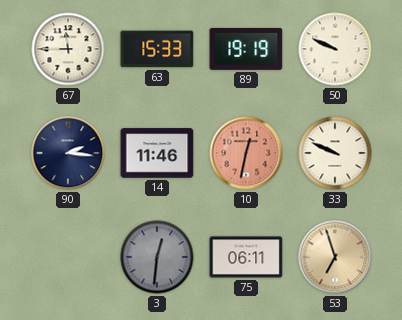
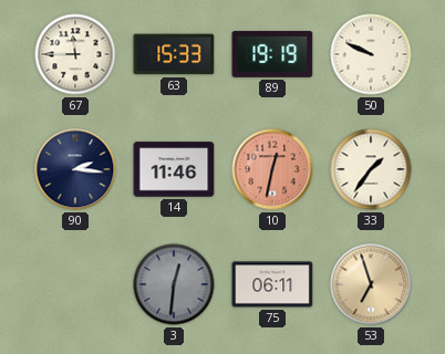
33: 9:49 -> 1:36
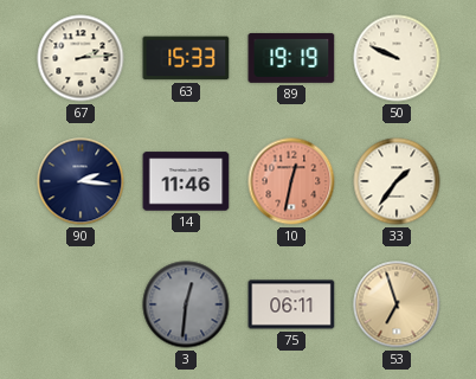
67: 11:45 -> 2:14
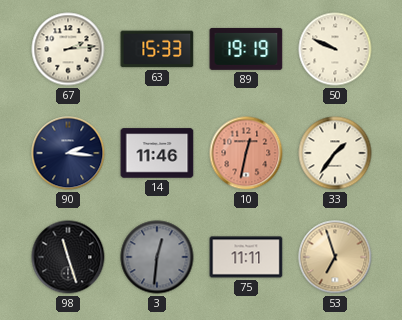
98: none -> 11:27
75: 06:11 -> 11:11
